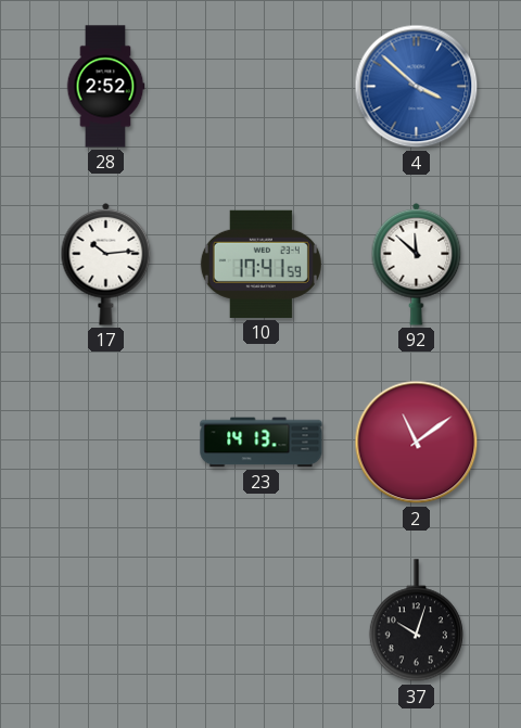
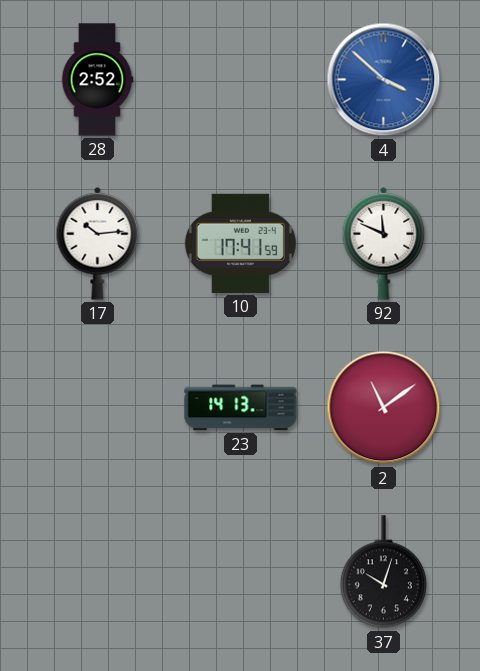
92: 11:52 -> 11:49
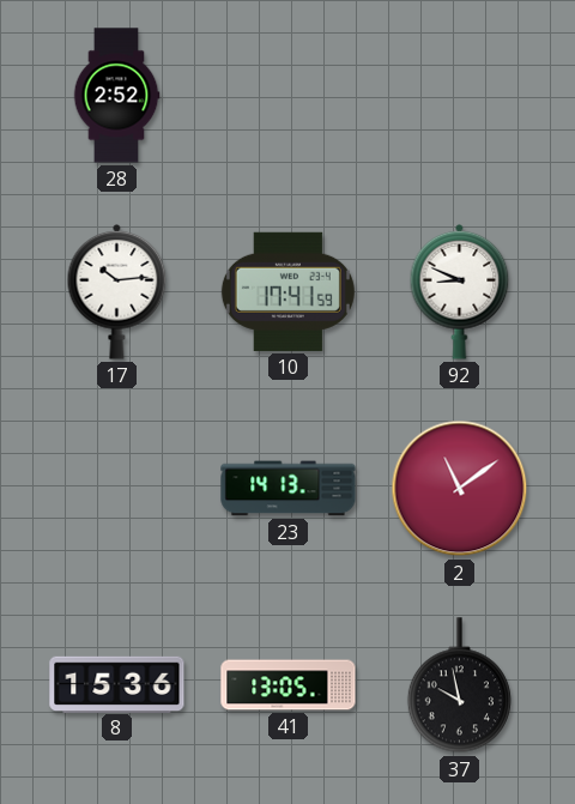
4: 3:52 -> none
92: 11:49 -> 8:49
8: none -> 15:36
41: none -> 13:05
37: 10:03 -> 9:58
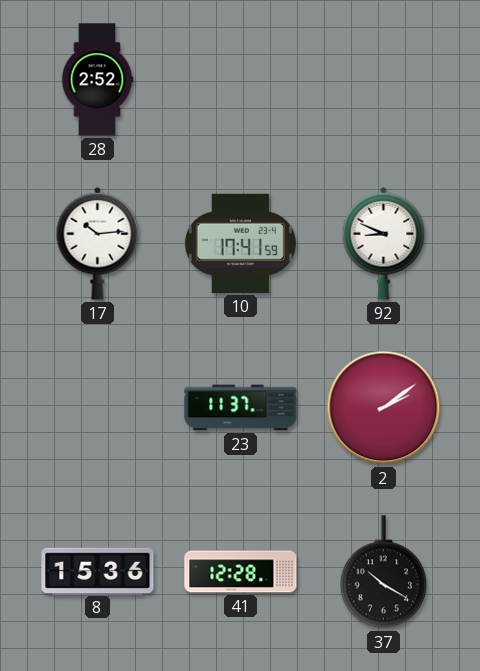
23: 14:13 -> 11:37
2: 11:09 -> 2:09
41: 13:05 -> 12:28
37: 9:58 -> 10:20
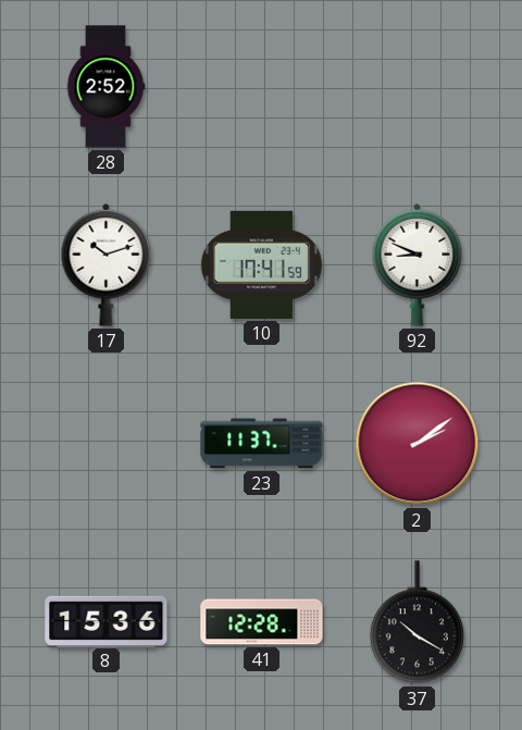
17: 10:14 -> 10:12
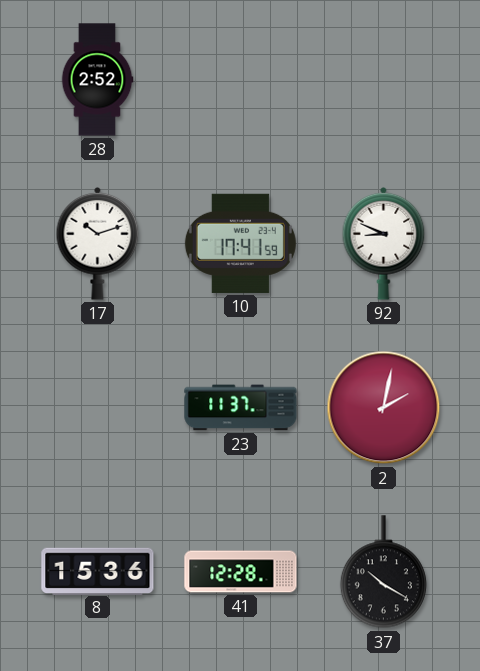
2: 2:09 -> 2:02
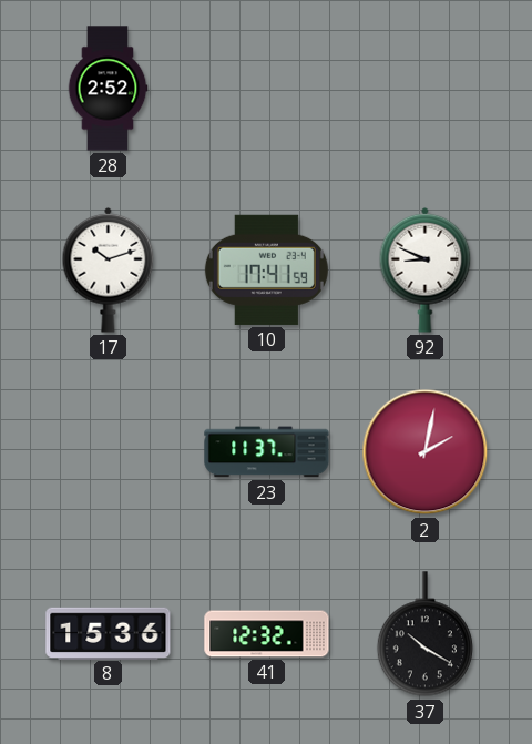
41: 12:28 -> 12:32
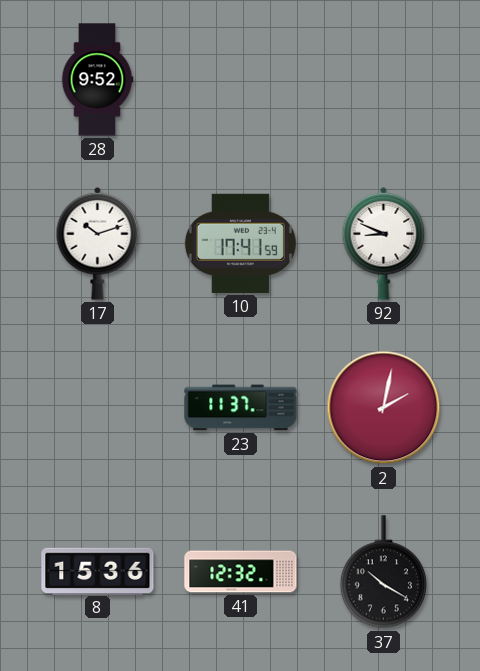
28: 2:52 -> 9:52
